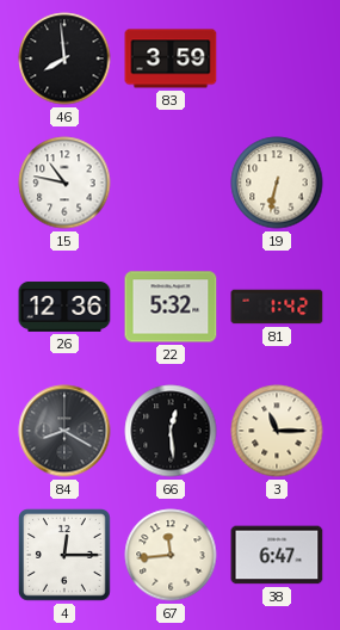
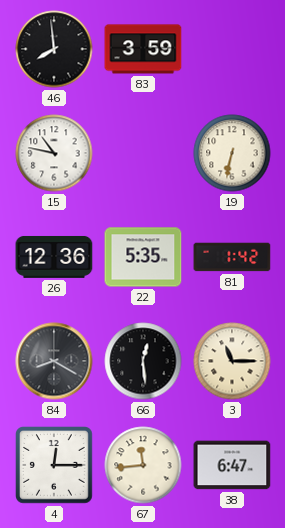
22: 5:32 -> 5:35
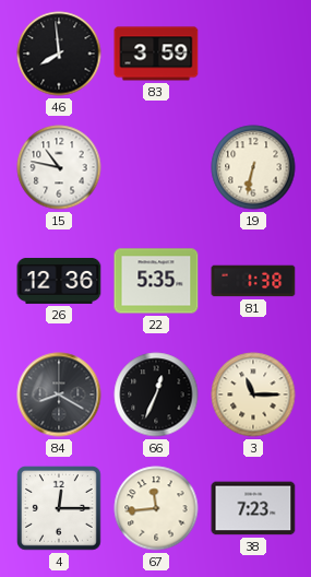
81: 1:42 -> 1:38
66: 12:29 -> 12:34
38: 6:47 -> 7:23
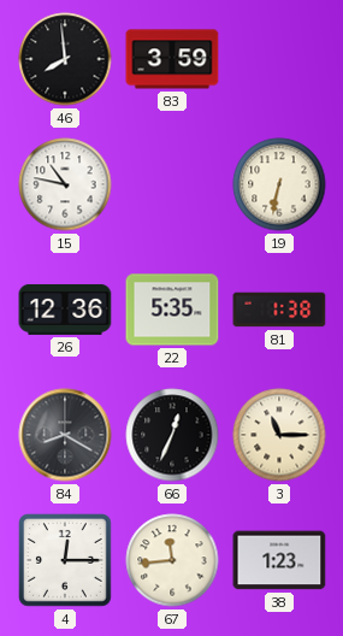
38: 7:23 -> 1:23
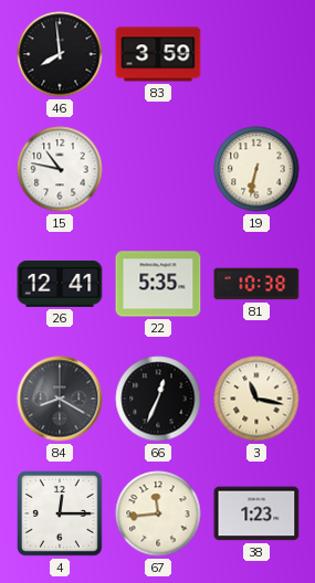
26: 12:36 -> 12:41
81: 1:38 -> 10:38
3: 11:15 -> 11:17
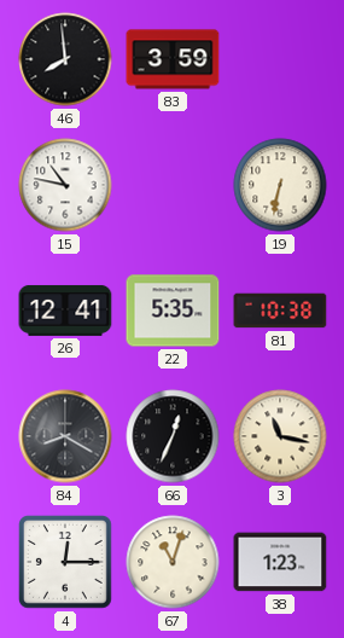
67: 11:44 -> 11:03
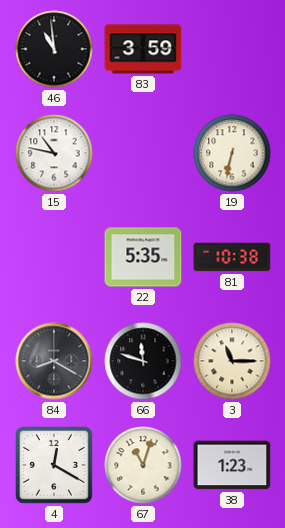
46: 7:59 -> 10:59
26: 12:41 -> none
66: 12:34 -> 11:48
3: 11:17 -> 11:15
4: 12:15 -> 12:20
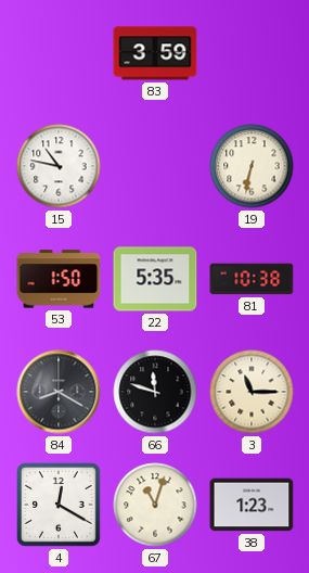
46: 10:59 -> none
53: none -> 1:50
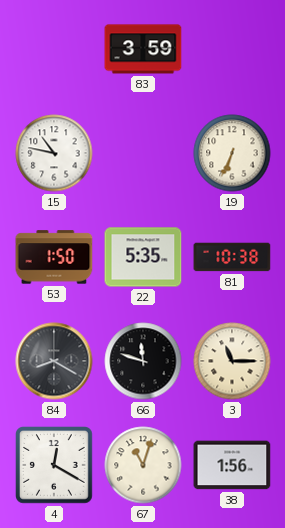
19: 6:32 -> 6:34
38: 1:23 -> 1:56
